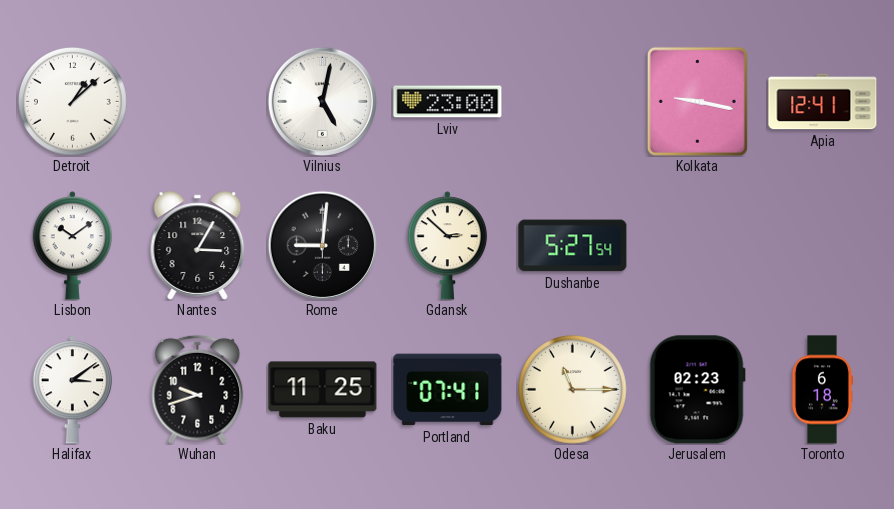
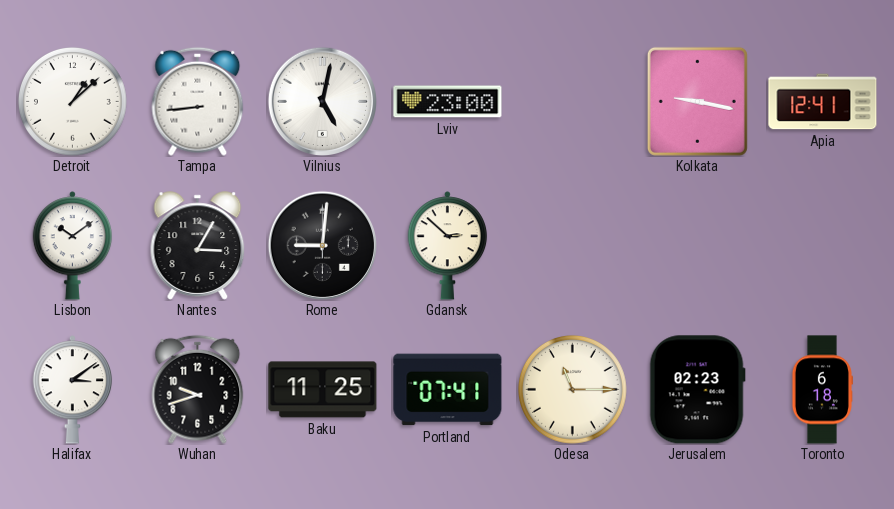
Tampa: none -> 8:44
Dushanbe: 5:27 -> none
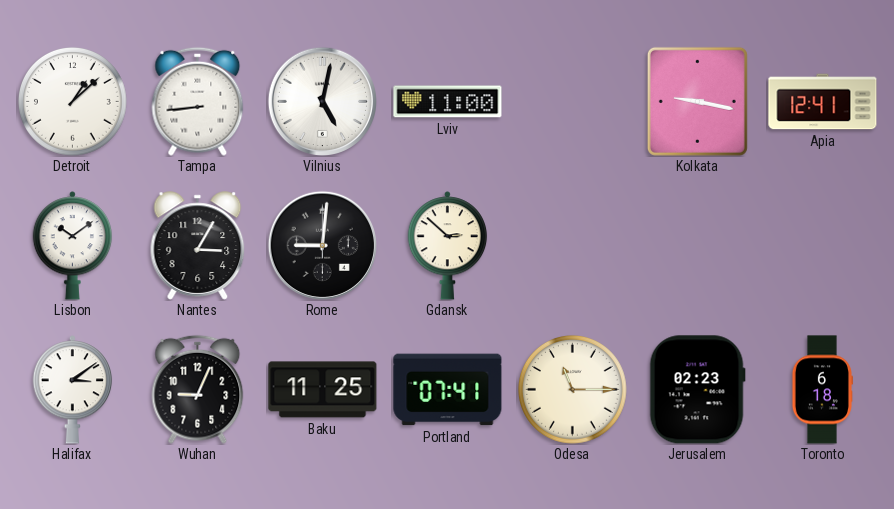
Lviv: 23:00 -> 11:00
Wuhan: 9:42 -> 9:04
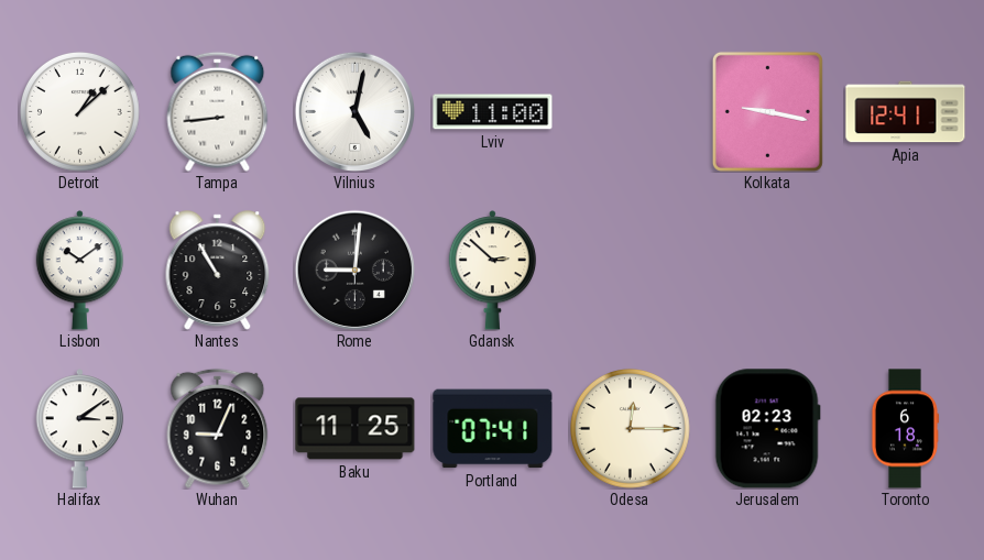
Nantes: 3:05 -> 10:55
Odesa: 11:15 -> 12:15
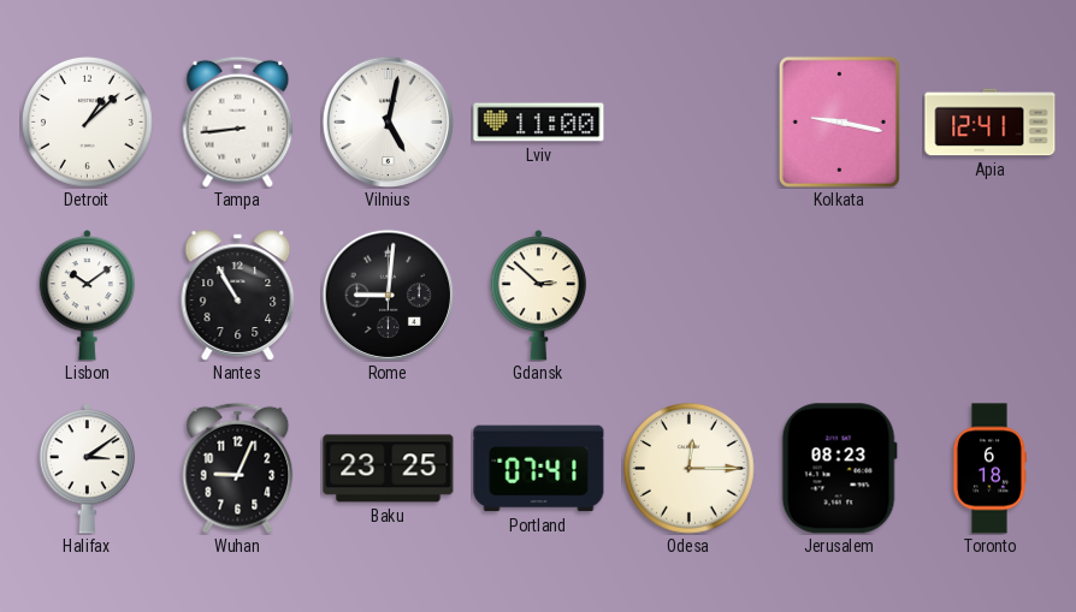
Baku: 11:25 -> 23:25
Jerusalem: 02:23 -> 08:23
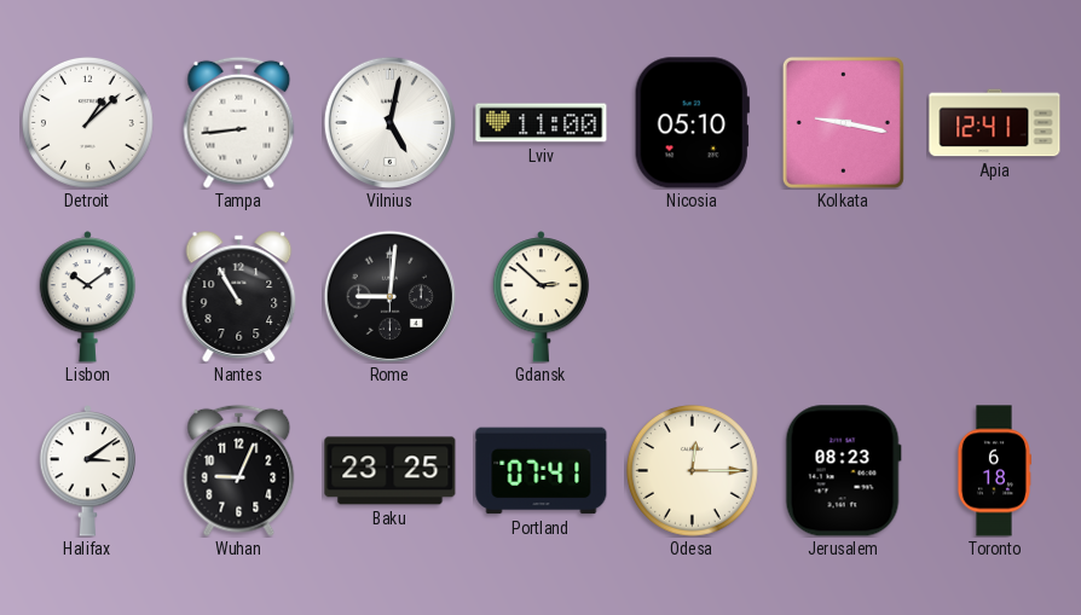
Nicosia: none -> 05:10
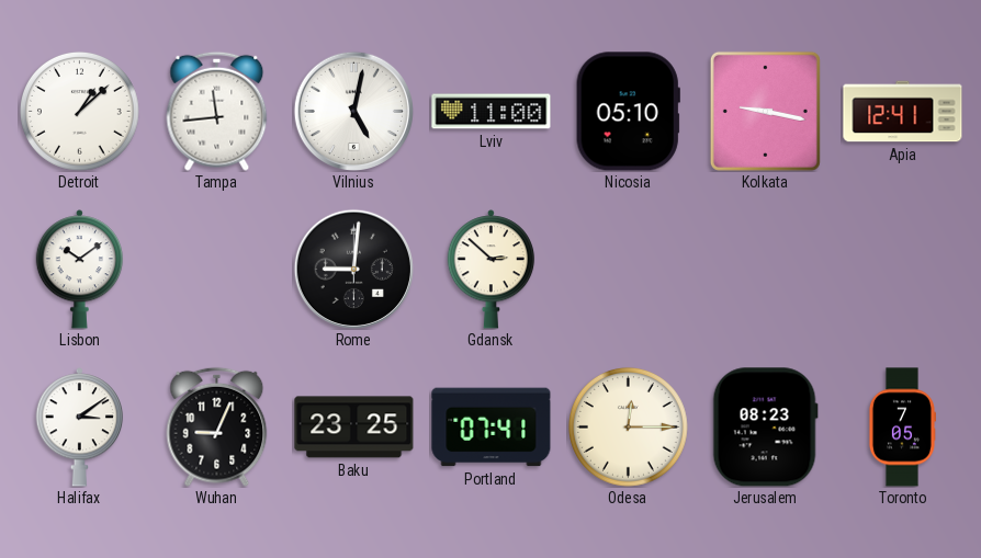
Tampa: 8:44 -> 11:44
Nantes: 10:55 -> none
Toronto: 6:18 -> 7:05
